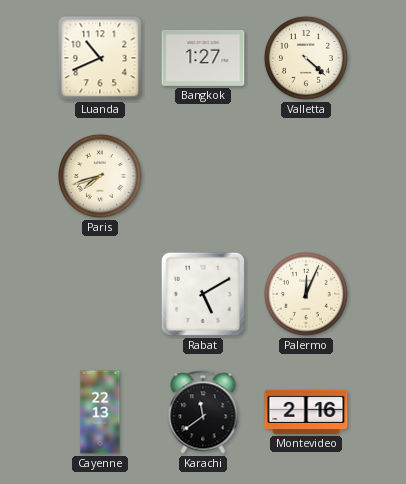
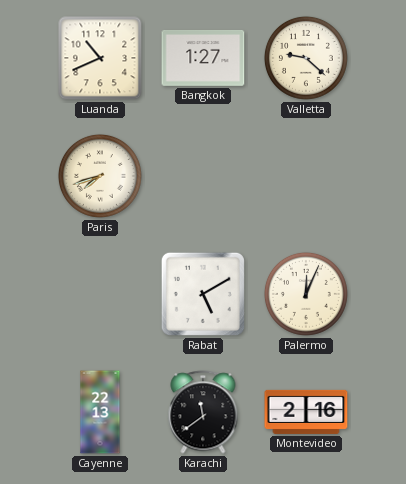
Valletta: 4:22 -> 9:22
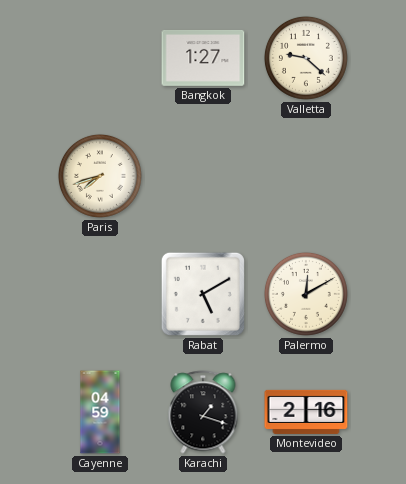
Luanda: 10:41 -> none
Palermo: 12:04 -> 12:10
Cayenne: 22:13 -> 04:59
Karachi: 11:39 -> 1:18
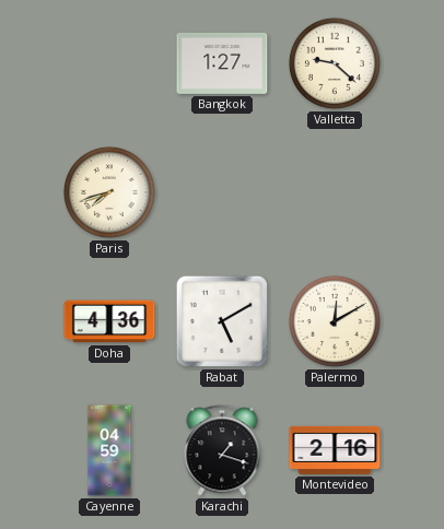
Doha: none -> 4:36
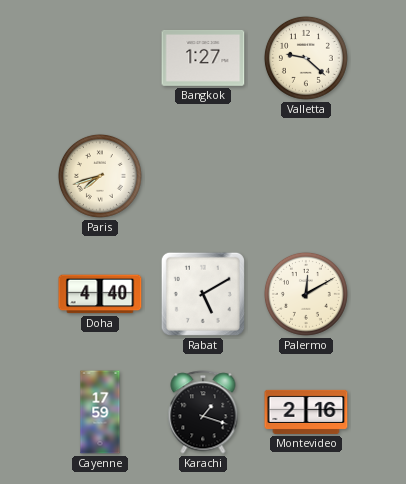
Doha: 4:36 -> 4:40
Cayenne: 04:59 -> 17:59
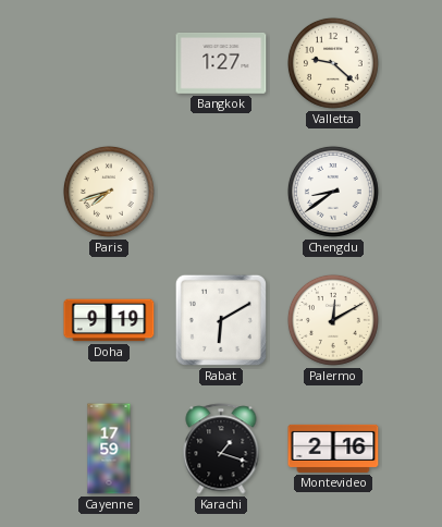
Chengdu: none -> 8:39
Doha: 4:40 -> 9:19
Rabat: 5:10 -> 6:10
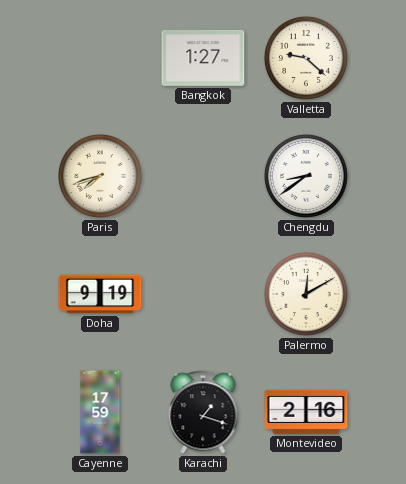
Rabat: 6:10 -> none
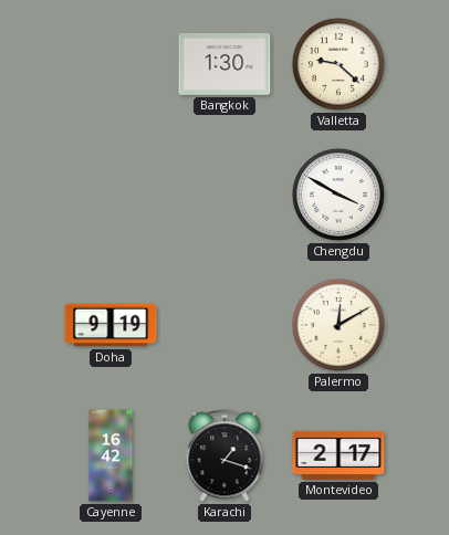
Bangkok: 1:27 -> 1:30
Paris: 7:42 -> none
Chengdu: 8:39 -> 3:50
Cayenne: 17:59 -> 16:42
Montevideo: 2:16 -> 2:17
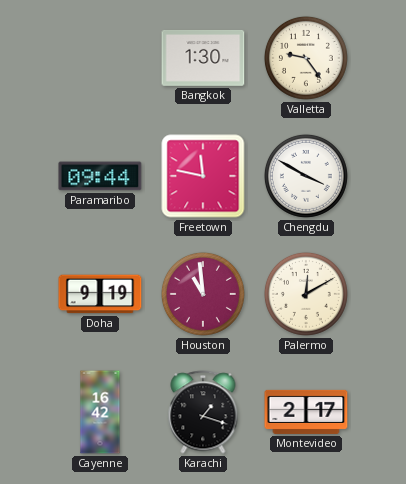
Valletta: 9:22 -> 9:24
Paramaribo: none -> 09:44
Freetown: none -> 11:47
Houston: none -> 10:59
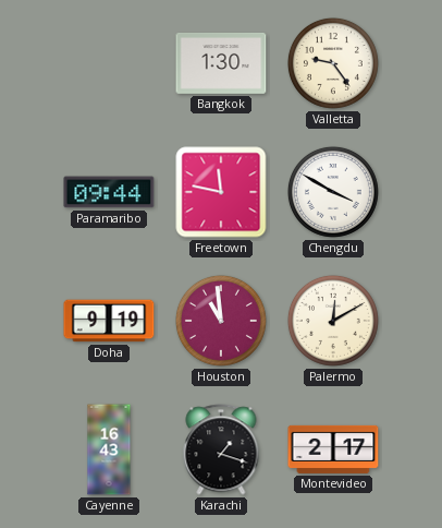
Cayenne: 16:42 -> 16:43
